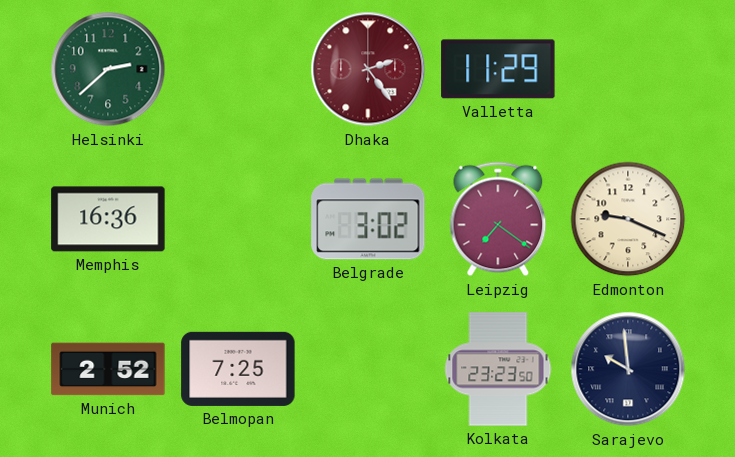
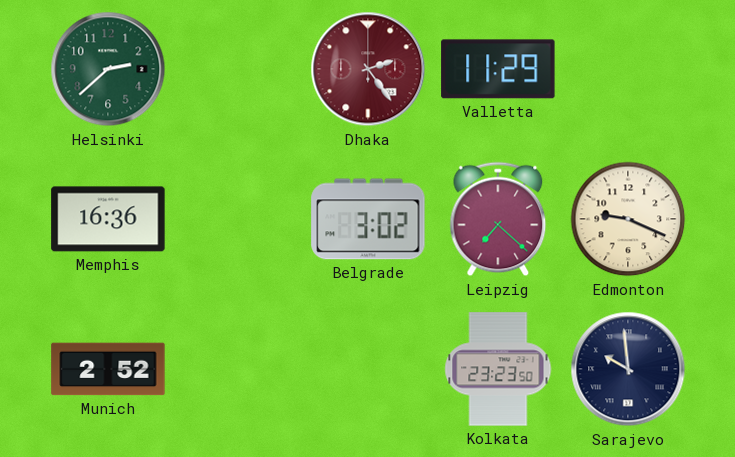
Leipzig: 7:21 -> 7:22
Belmopan: 7:25 -> none
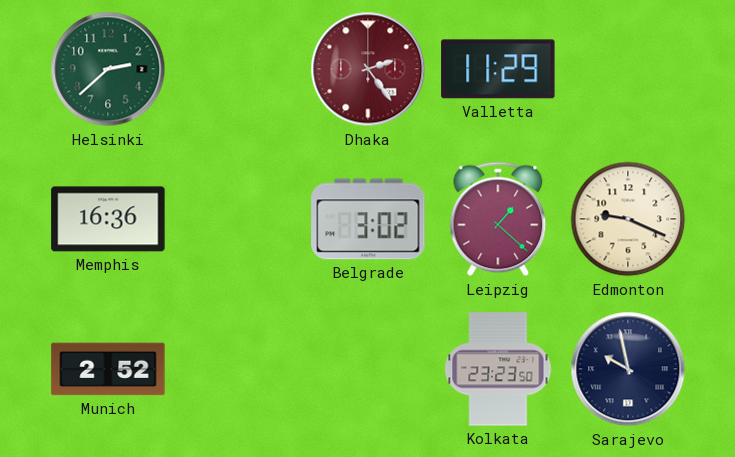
Leipzig: 7:22 -> 1:22
Sarajevo: 9:59 -> 9:58
